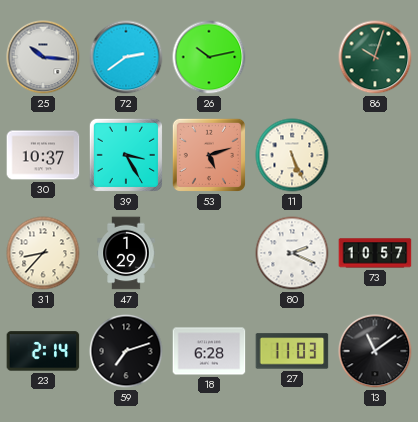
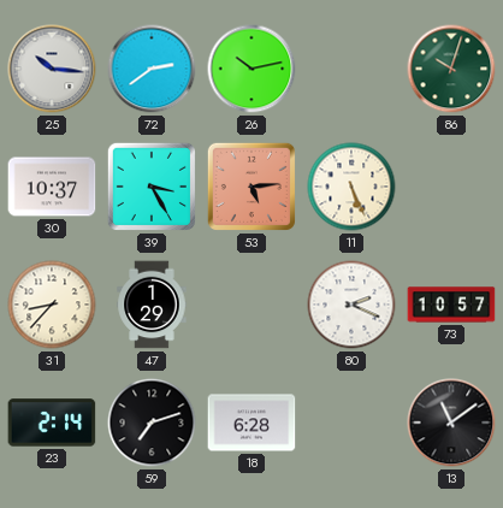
53: 5:12 -> 5:14
27: 11:03 -> none
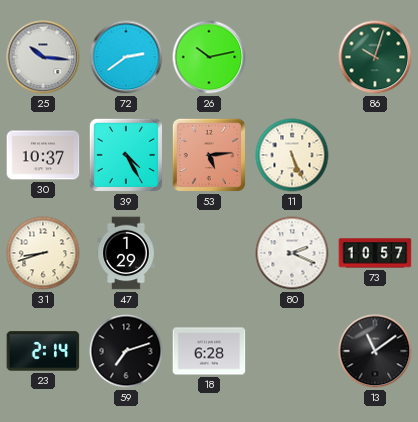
39: 3:25 -> 4:25
31: 8:37 -> 8:42
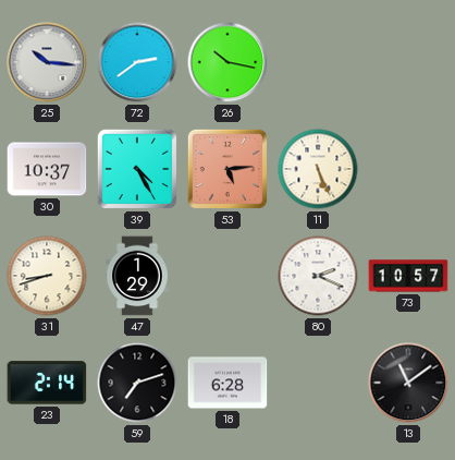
26: 10:13 -> 10:17
86: 10:03 -> none
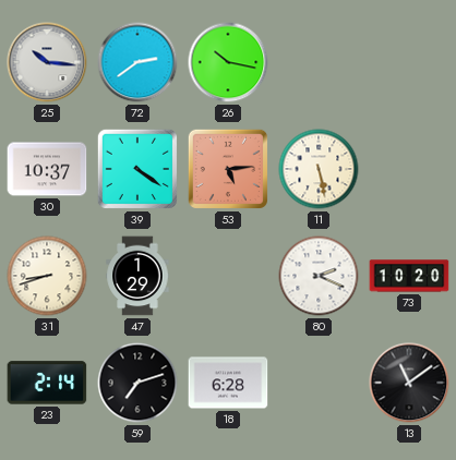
39: 4:25 -> 4:21
11: 5:26 -> 5:28
73: 10:57 -> 10:20
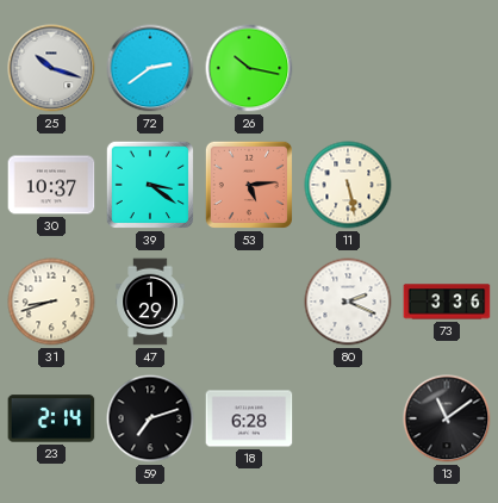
25: 10:16 -> 10:18
39: 4:21 -> 3:21
73: 10:20 -> 3:36
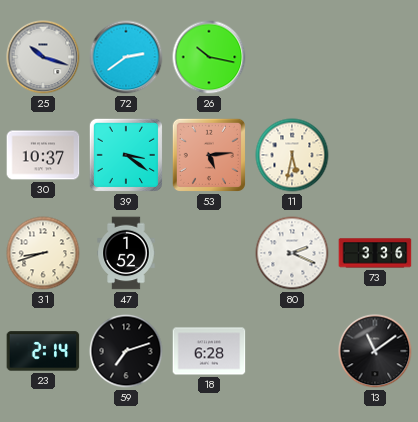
11: 5:28 -> 5:32
47: 1:29 -> 1:52
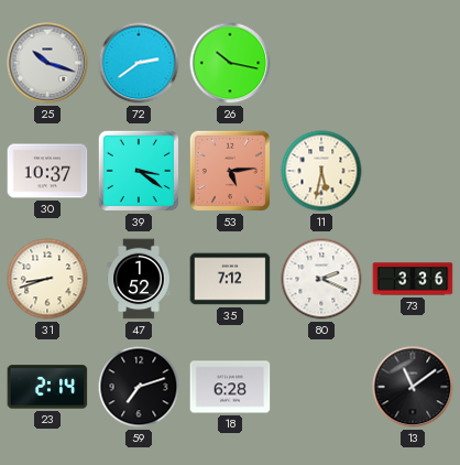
35: none -> 7:12
